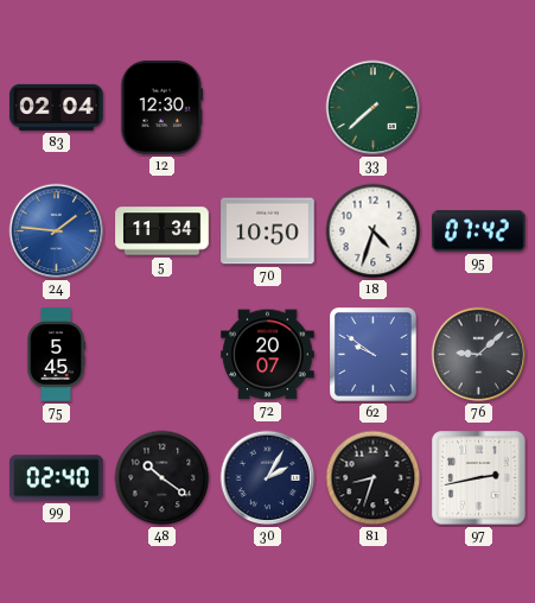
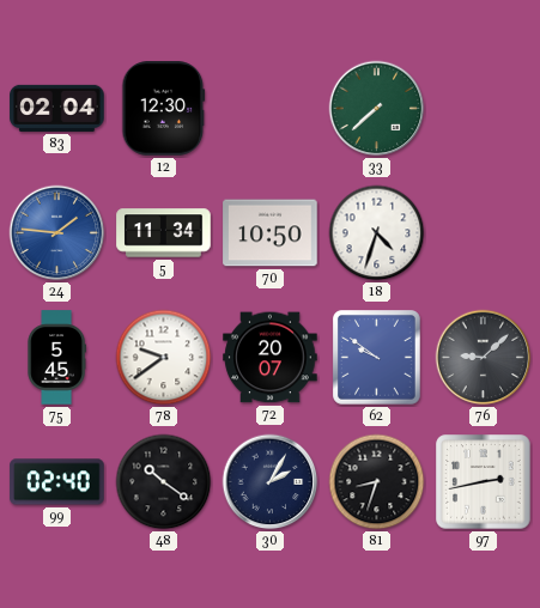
95: 07:42 -> none
78: none -> 9:39
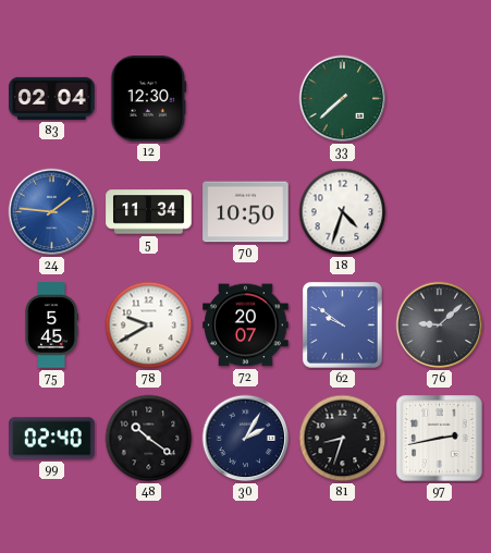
78: 9:39 -> 9:40
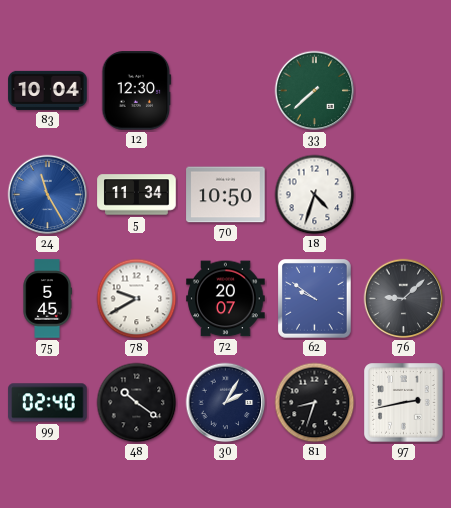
83: 02:04 -> 10:04
24: 1:46 -> 11:25
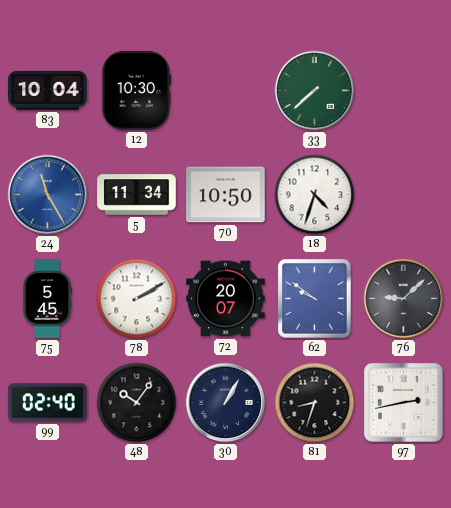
12: 12:30 -> 10:30
78: 9:40 -> 2:10
48: 10:21 -> 10:06
30: 2:05 -> 1:05
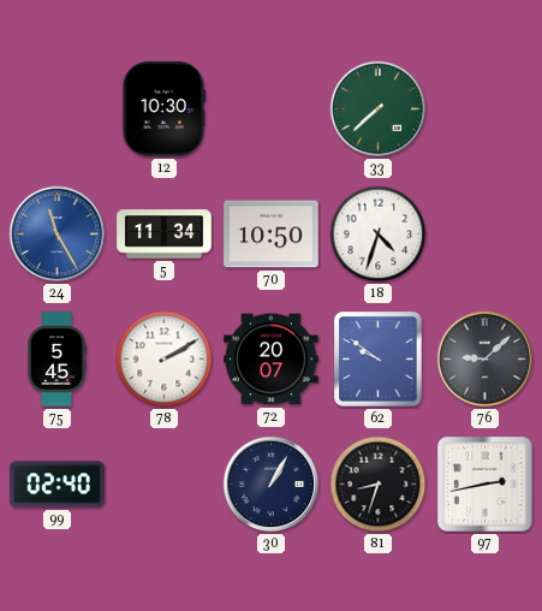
83: 10:04 -> none
48: 10:06 -> none
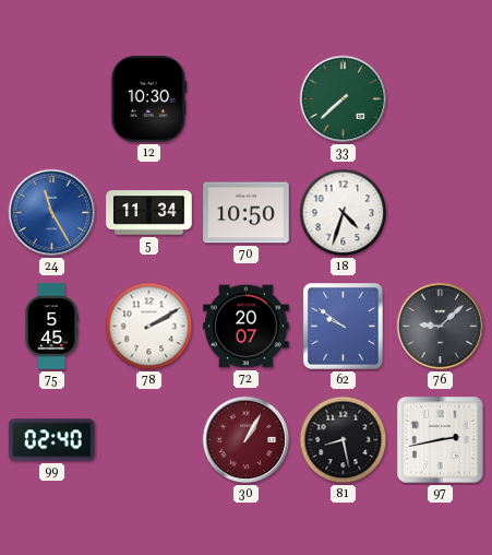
30 dial: navy -> burgundy
81: 8:33 -> 8:28
